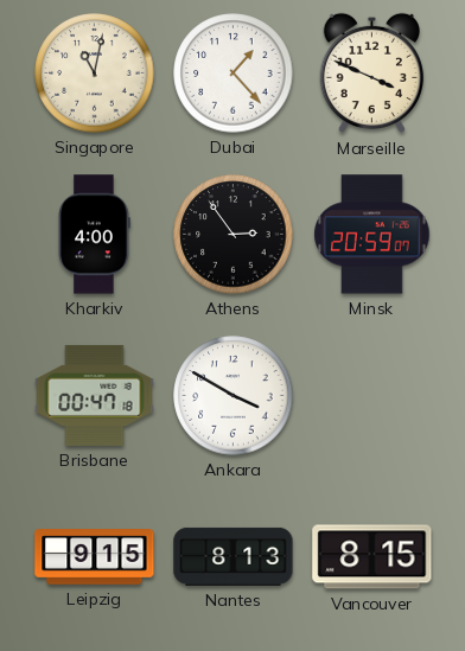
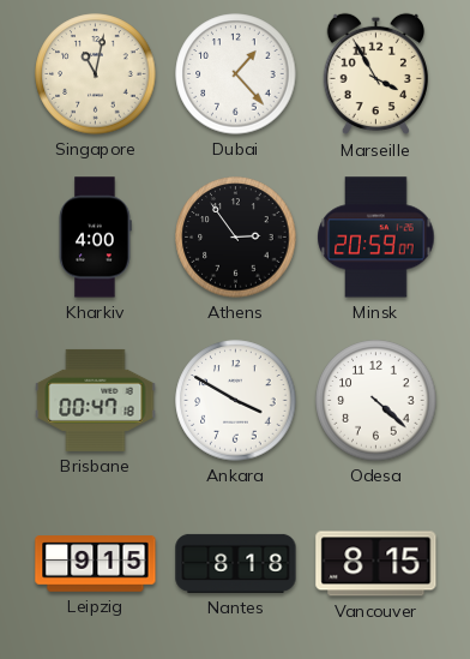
Marseille: 3:49 -> 3:55
Odesa: none -> 4:22
Nantes: 8:13 -> 8:18
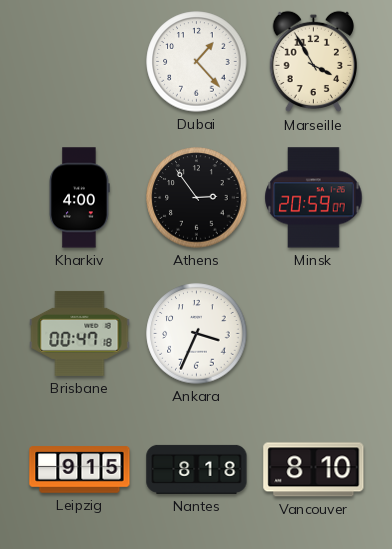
Singapore: 11:02 -> none
Ankara: 3:50 -> 3:34
Odesa: 4:22 -> none
Vancouver: 8:15 -> 8:10
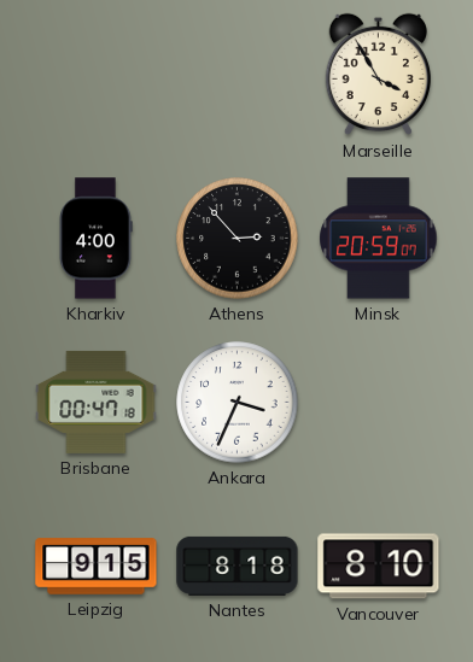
Dubai: 1:23 -> none
Athens: 2:54 -> 2:53
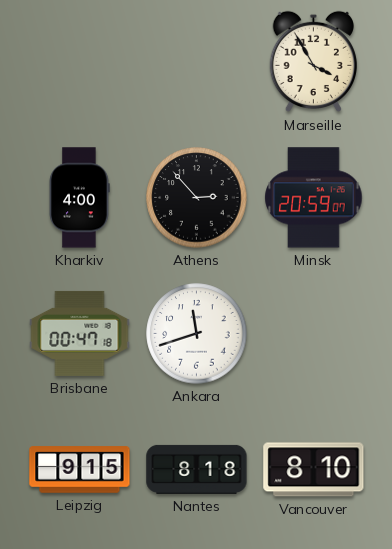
Ankara: 3:34 -> 11:42
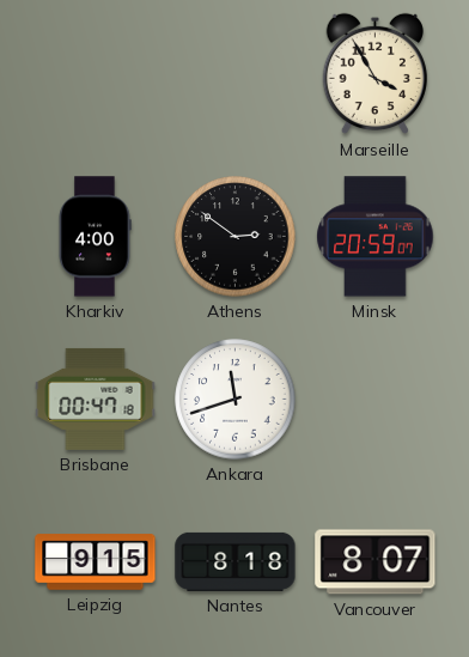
Athens: 2:53 -> 2:51
Vancouver: 8:10 -> 8:07
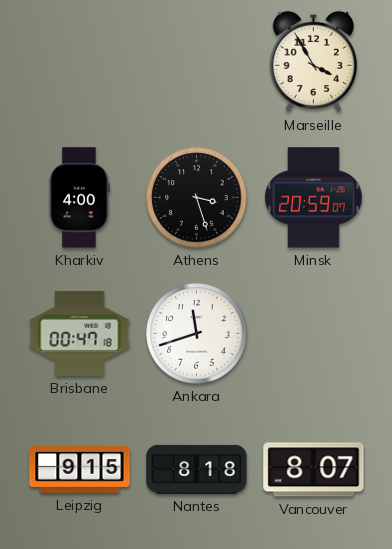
Athens: 2:51 -> 3:27
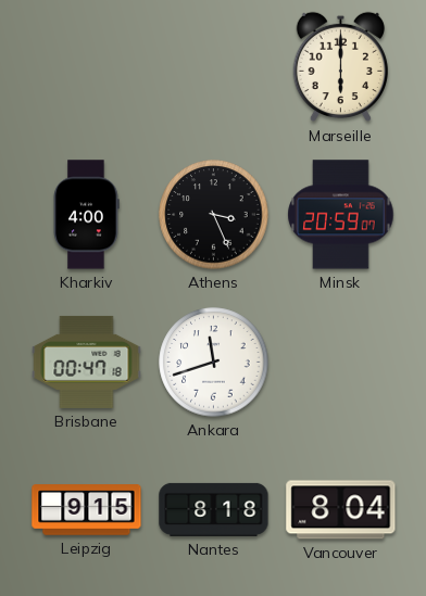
Marseille: 3:55 -> 6:00
Athens: 3:27 -> 3:26
Vancouver: 8:07 -> 8:04
